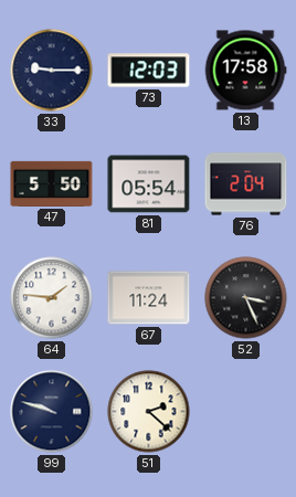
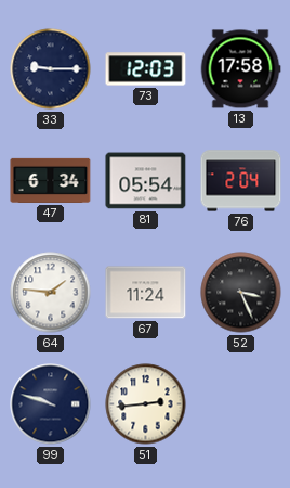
47: 5:50 -> 6:34
51: 2:22 -> 2:44
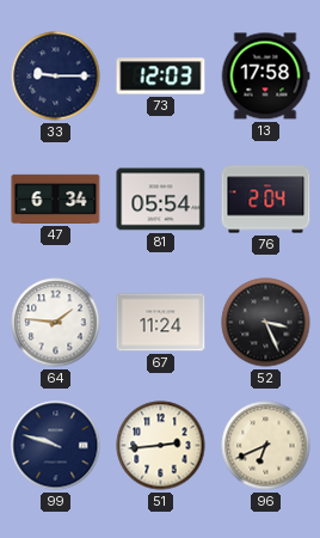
96: none -> 6:41
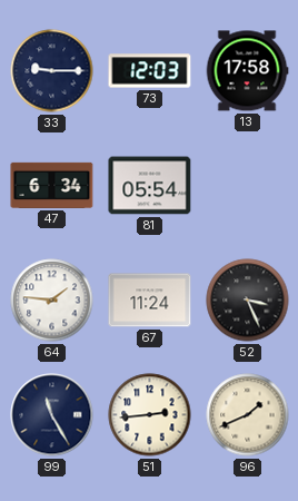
76: 2:04 -> none
99: 9:48 -> 11:25
96: 6:41 -> 1:41
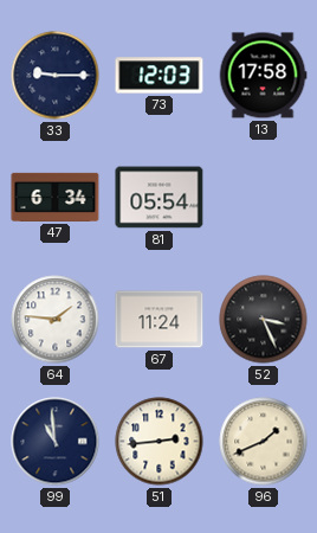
99: 11:25 -> 10:59
